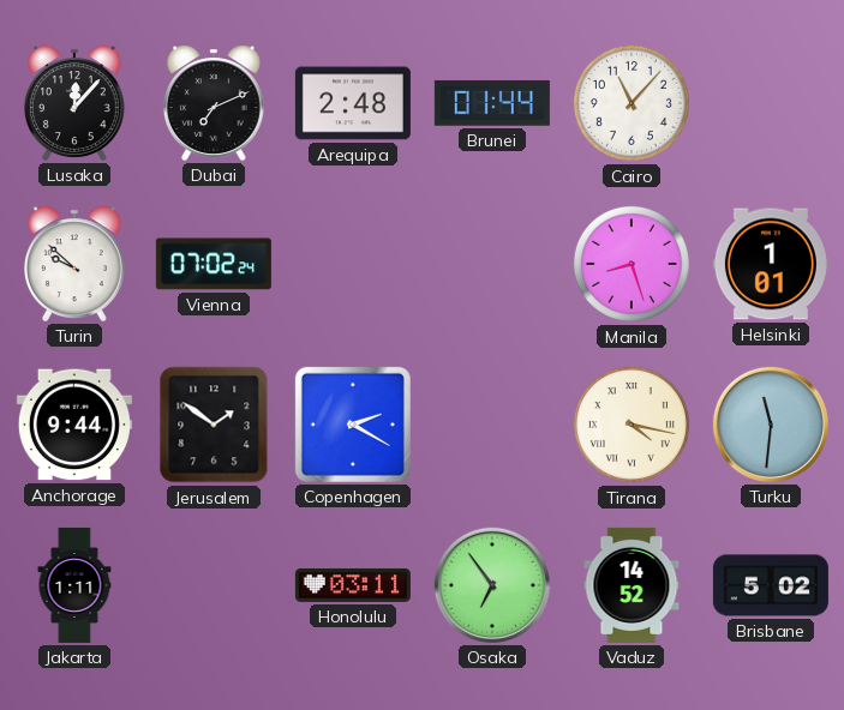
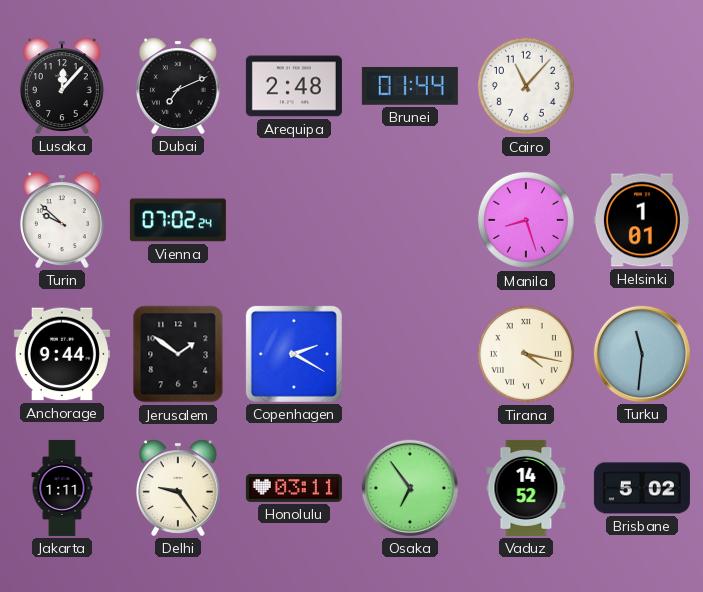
Delhi: none -> 9:24
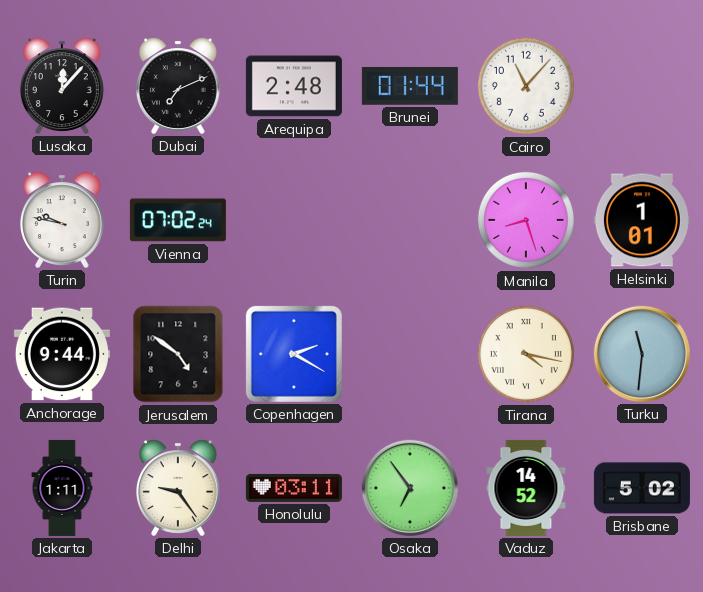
Turin: 9:52 -> 9:47
Jerusalem: 1:51 -> 4:51
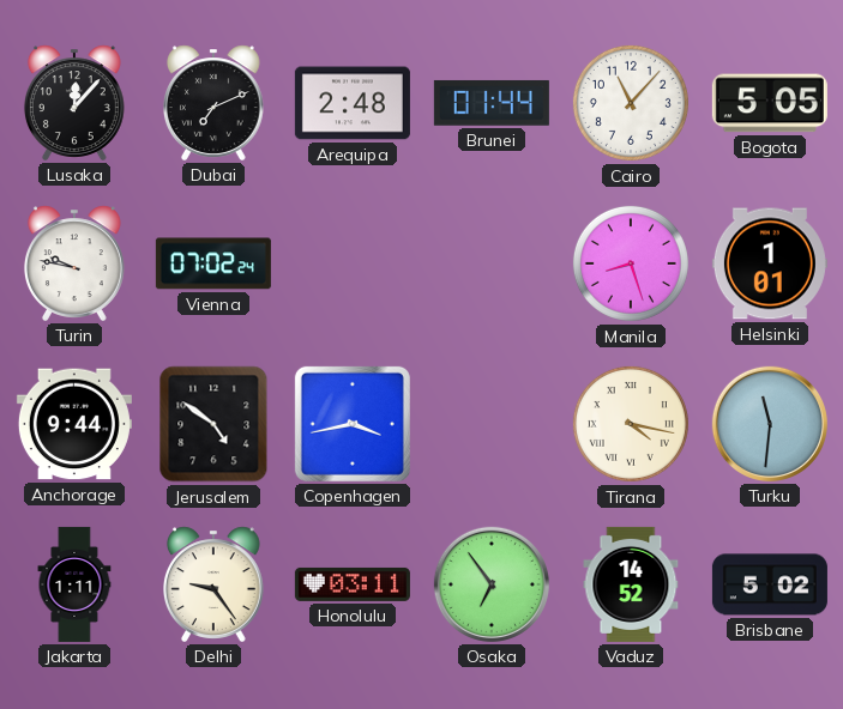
Bogota: none -> 5:05
Copenhagen: 2:20 -> 3:43
